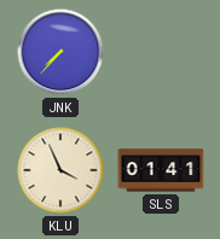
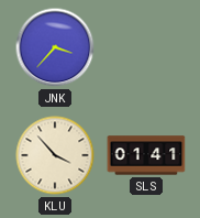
JNK: 7:37 -> 3:37
KLU: 3:56 -> 3:53
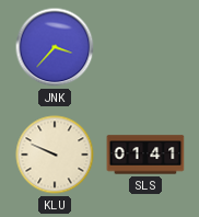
KLU: 3:53 -> 9:49
